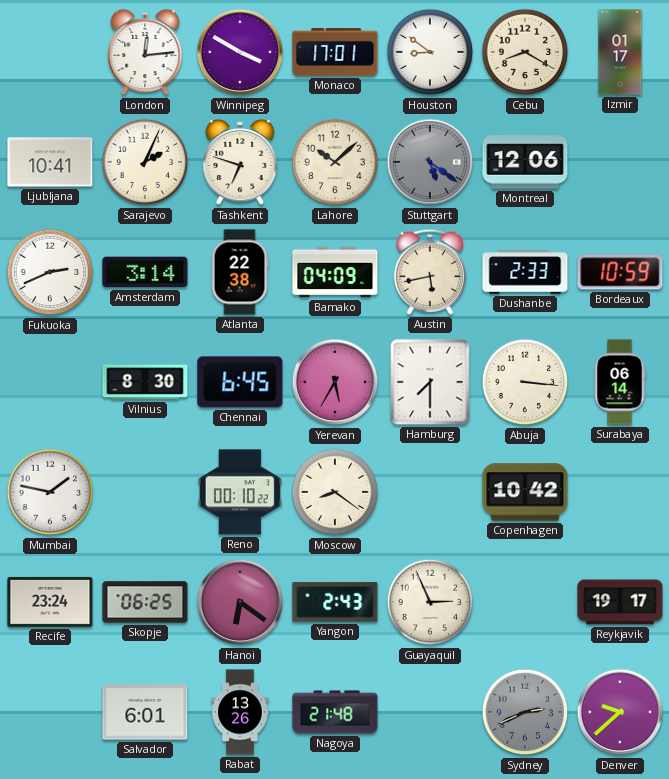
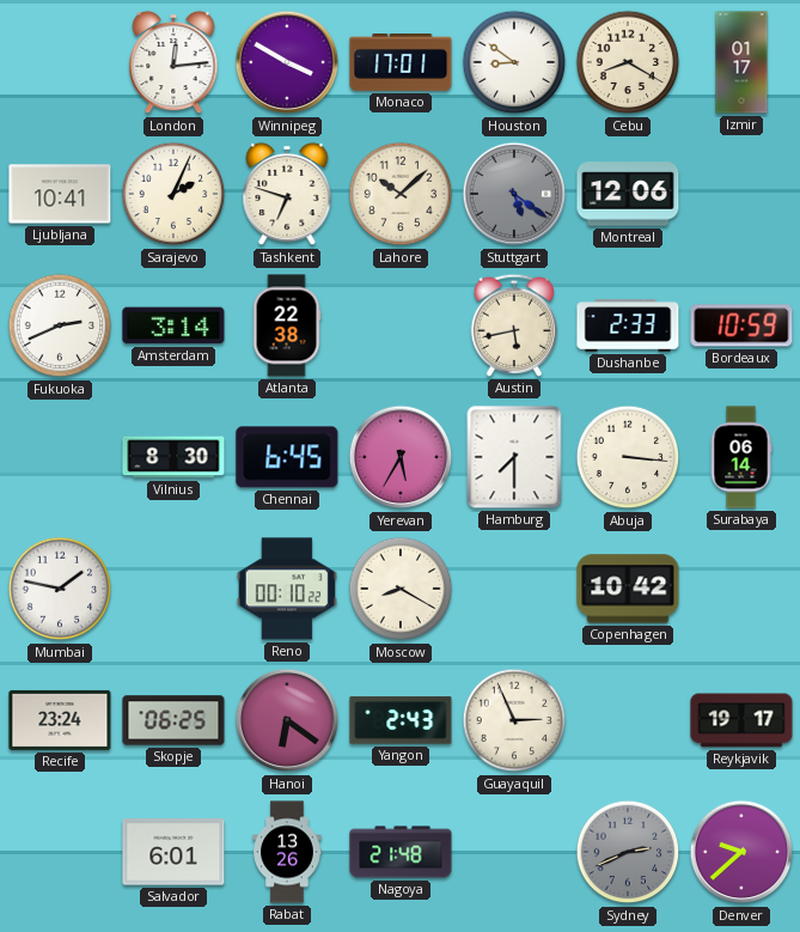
Bamako: 04:09 -> none
Moscow: 8:21 -> 8:20
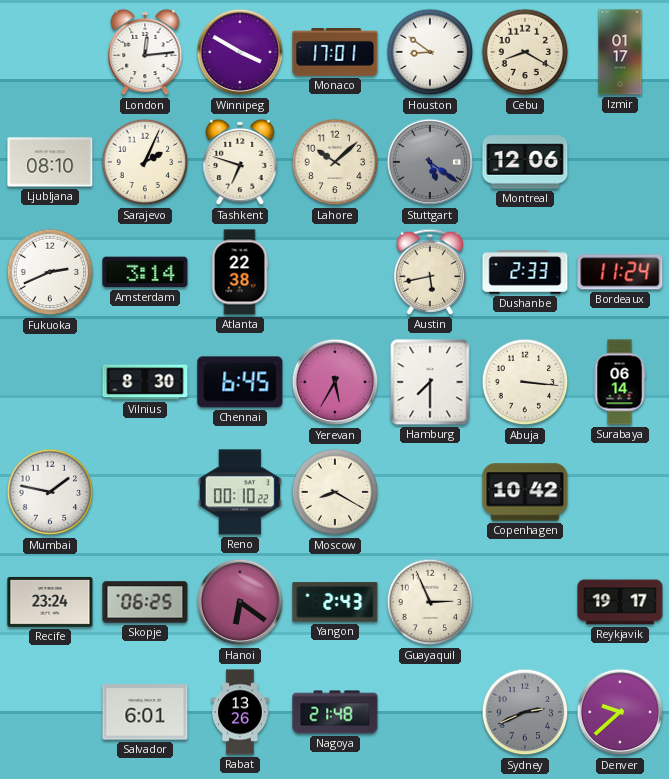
Ljubljana: 10:41 -> 08:10
Bordeaux: 10:59 -> 11:24
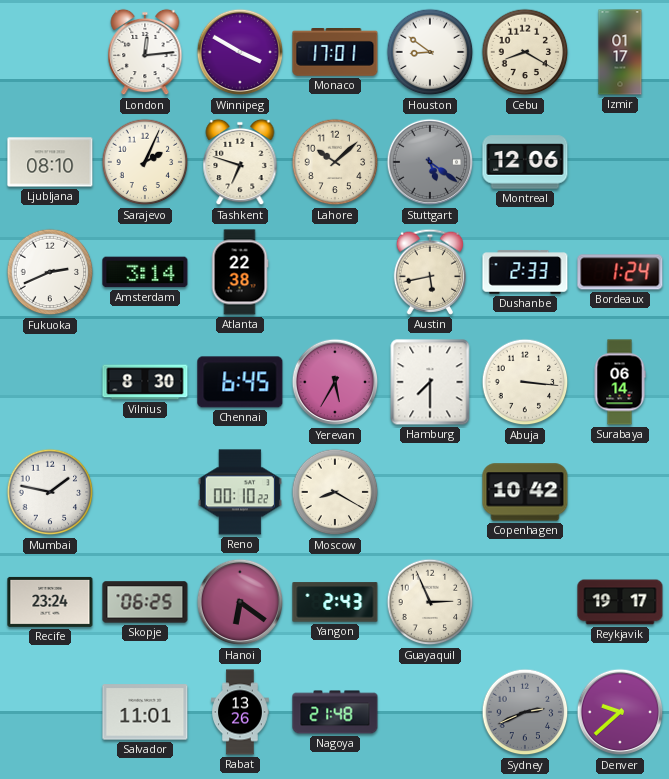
Bordeaux: 11:24 -> 1:24
Salvador: 6:01 -> 11:01
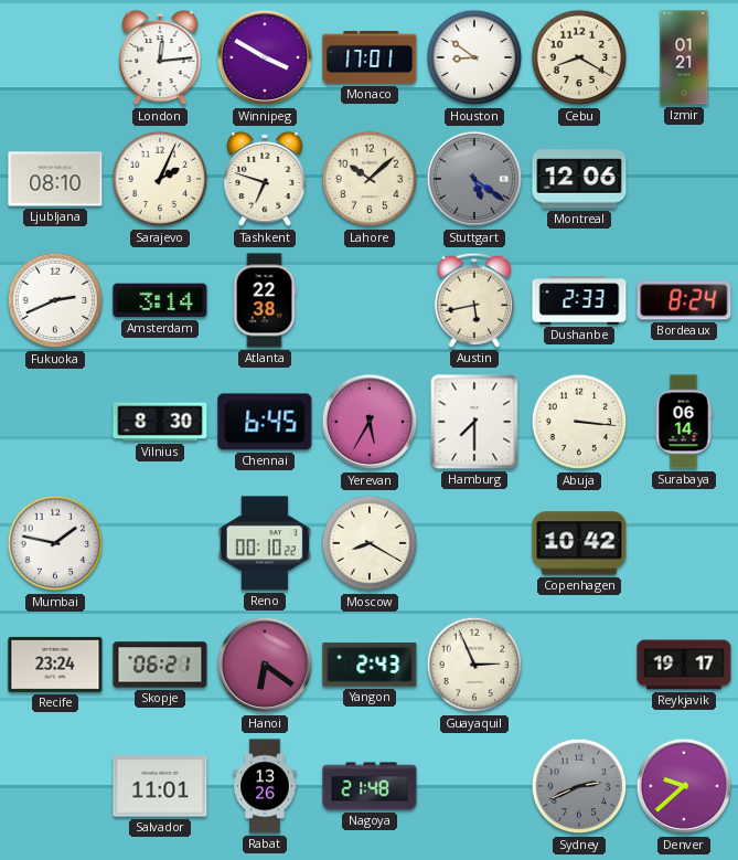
Izmir: 01:17 -> 01:21
Bordeaux: 1:24 -> 8:24
Skopje: 06:25 -> 06:21
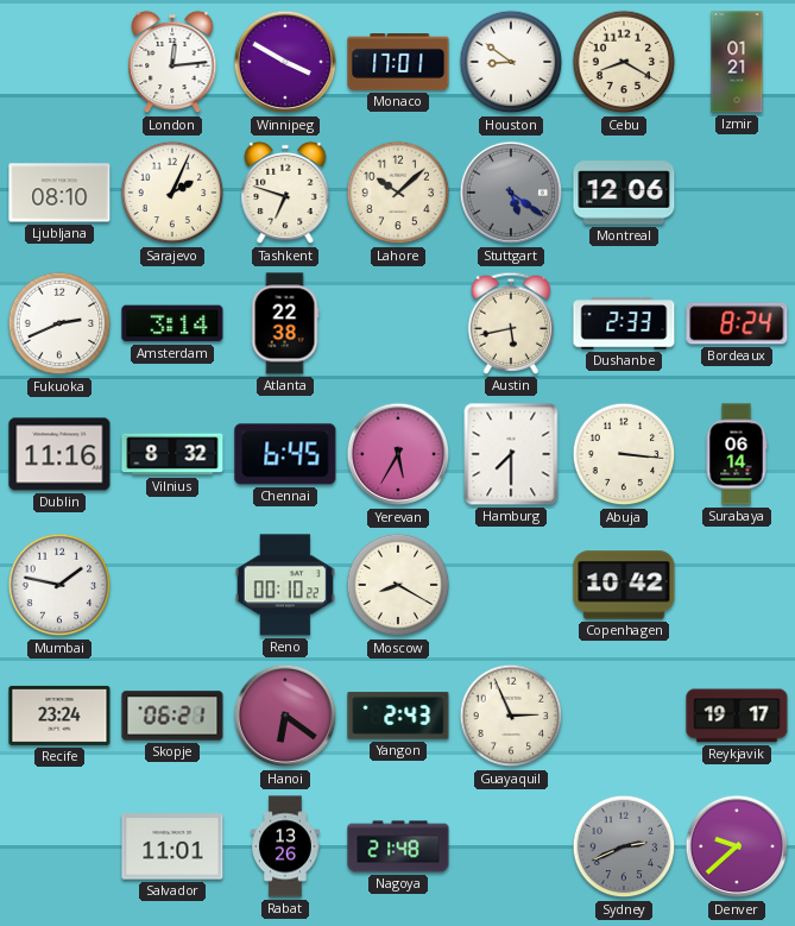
Dublin: none -> 11:16
Vilnius: 8:30 -> 8:32
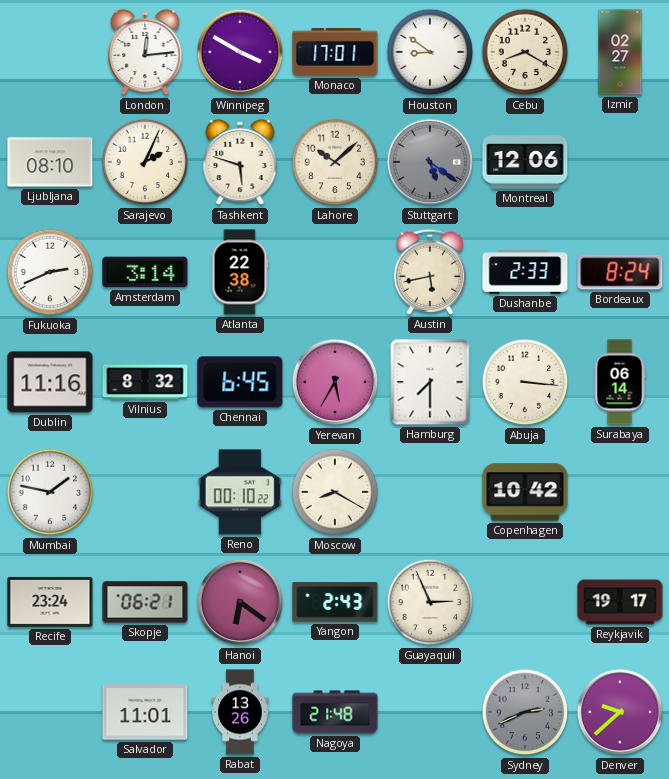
Izmir: 01:21 -> 02:27
Tashkent: 6:48 -> 5:48
